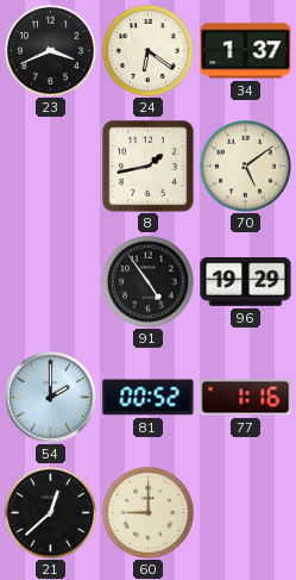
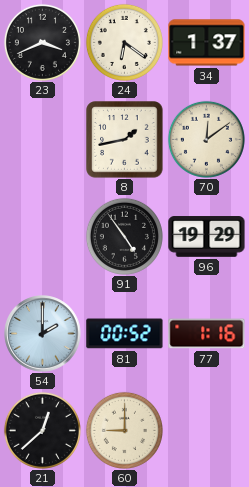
70: 5:09 -> 12:09
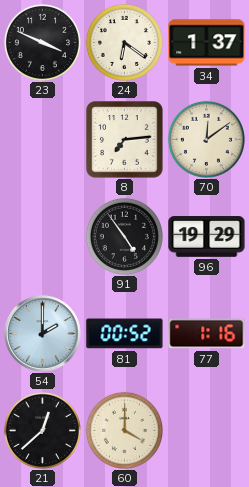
23: 3:41 -> 3:49
8: 1:43 -> 7:14
60: 9:00 -> 4:00
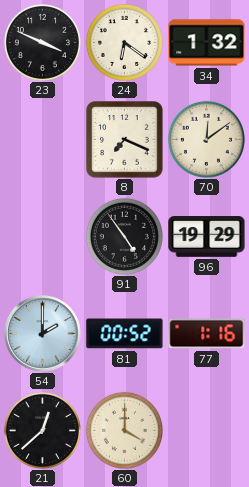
34: 1:37 -> 1:32
8: 7:14 -> 7:19
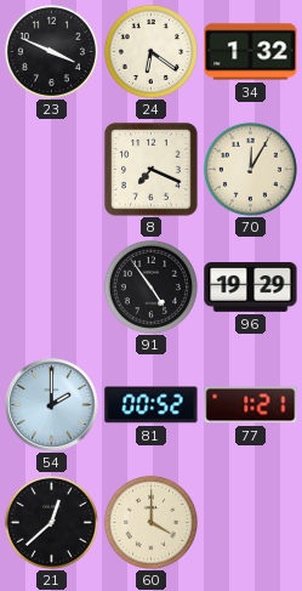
70: 12:09 -> 12:05
77: 1:16 -> 1:21
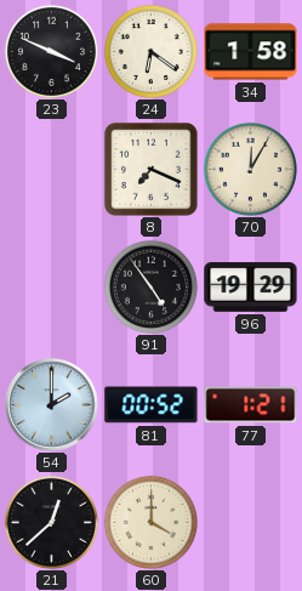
34: 1:32 -> 1:58
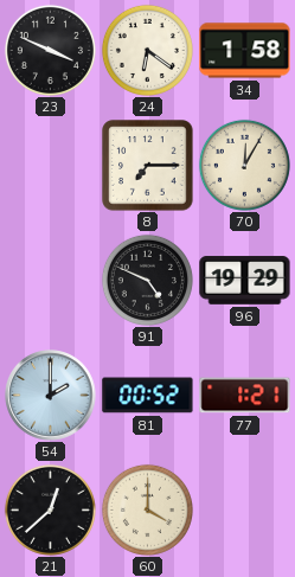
8: 7:19 -> 7:15
91: 4:54 -> 4:49
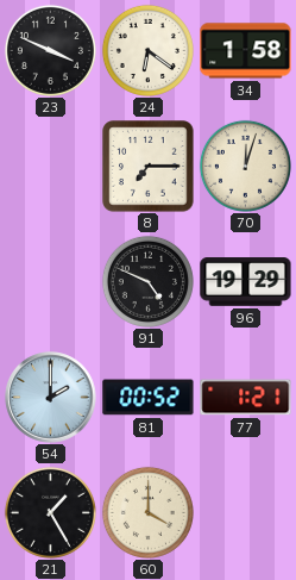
70: 12:05 -> 12:03
21: 12:38 -> 1:25
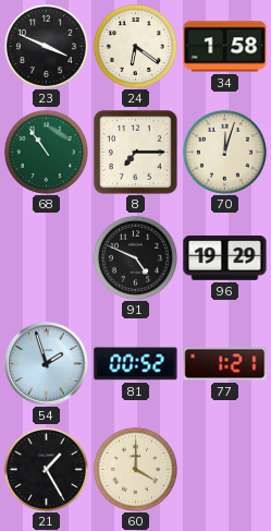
68: none -> 10:54
54: 2:00 -> 1:57
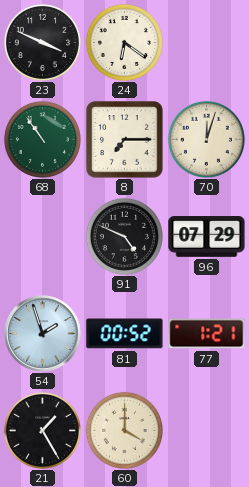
34: 1:58 -> none
96: 19:29 -> 07:29
